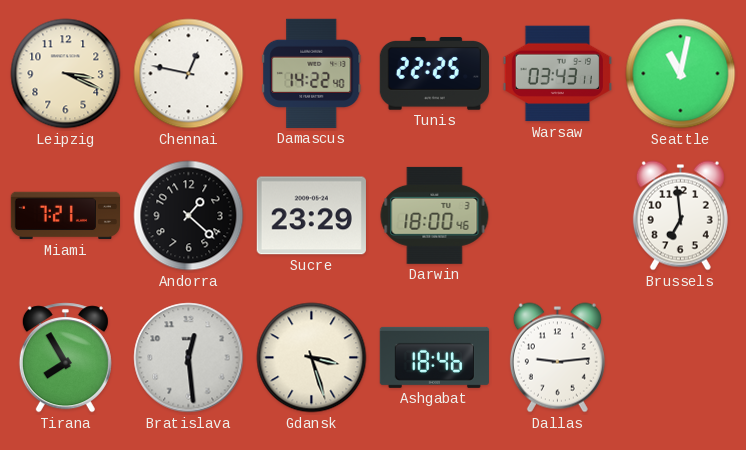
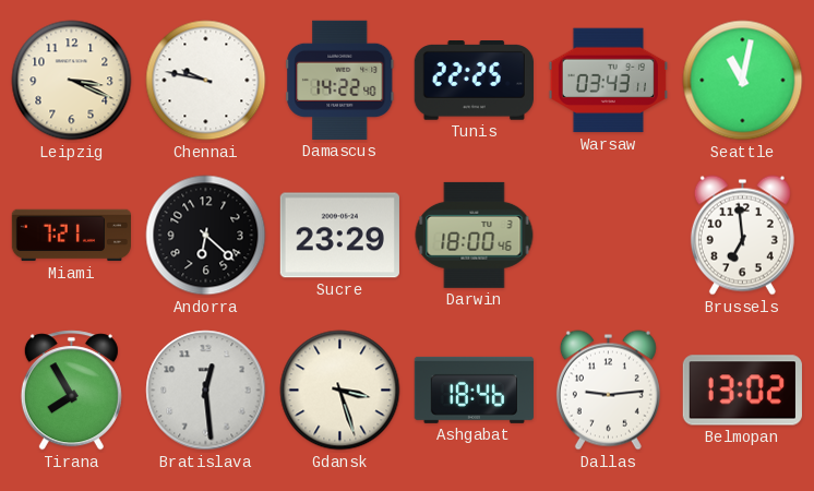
Chennai: 12:47 -> 9:47
Andorra: 1:22 -> 6:22
Belmopan: none -> 13:02
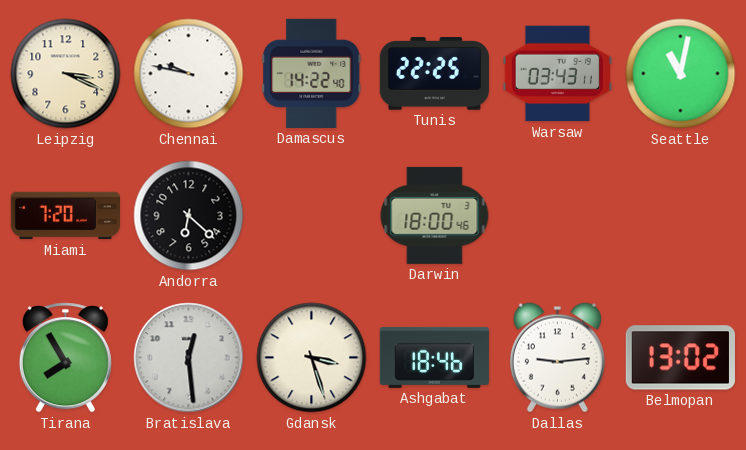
Miami: 7:21 -> 7:20
Sucre: 23:29 -> none
Brussels: 6:59 -> none
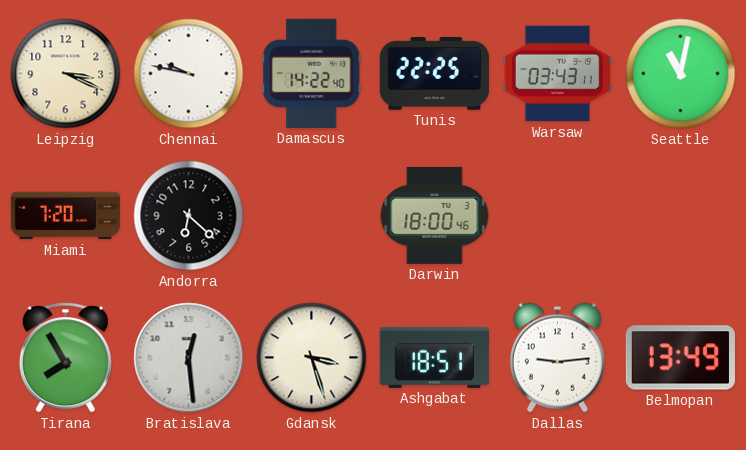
Ashgabat: 18:46 -> 18:51
Belmopan: 13:02 -> 13:49
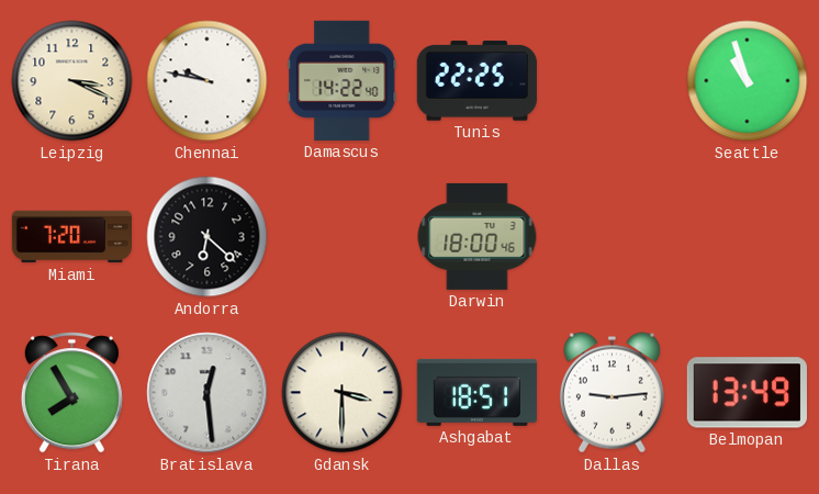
Warsaw: 03:43 -> none
Seattle: 11:02 -> 10:57
Gdansk: 3:27 -> 3:30
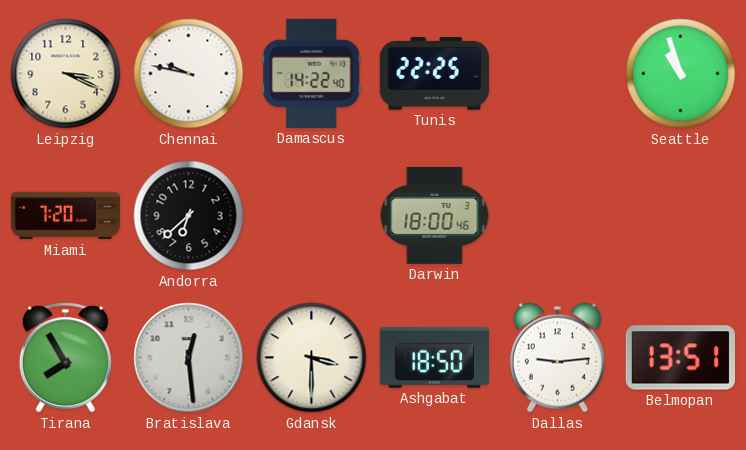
Andorra: 6:22 -> 6:38
Ashgabat: 18:51 -> 18:50
Belmopan: 13:49 -> 13:51
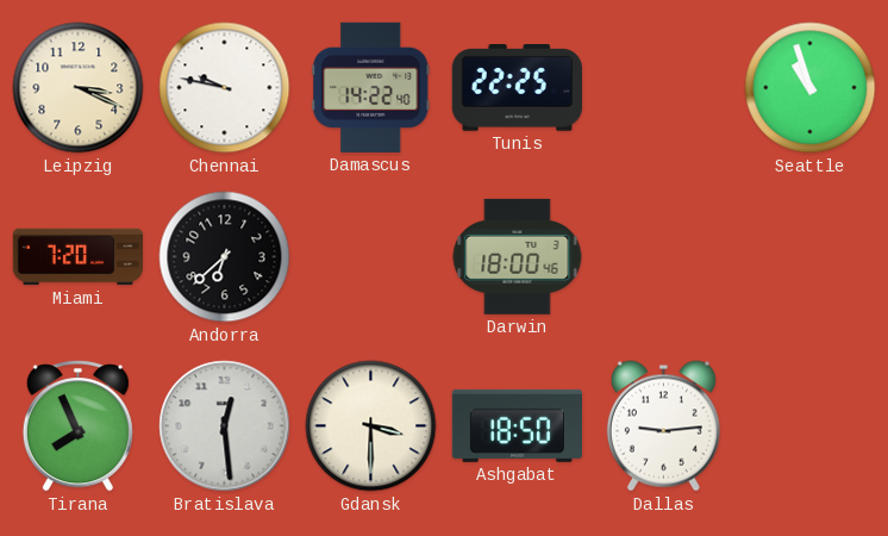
Tirana: 7:55 -> 7:56
Belmopan: 13:51 -> none
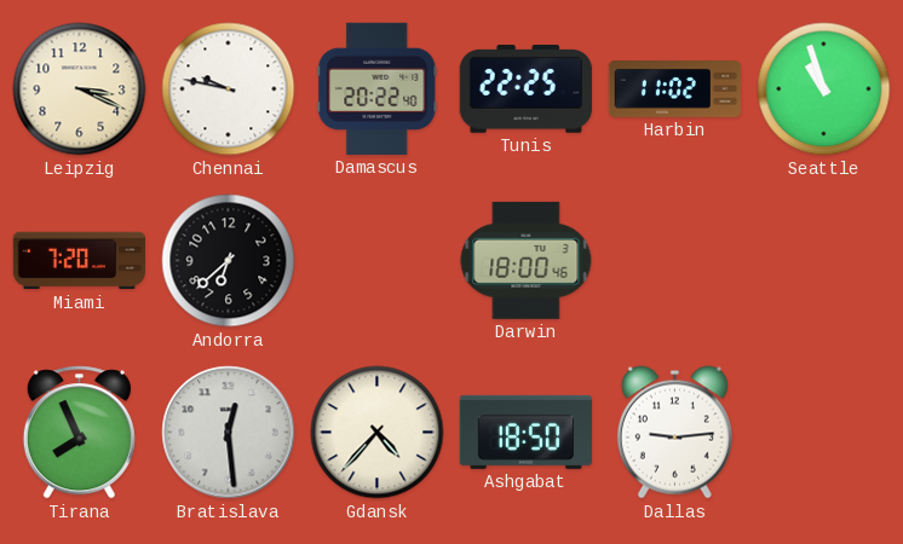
Damascus: 14:22 -> 20:22
Harbin: none -> 11:02
Gdansk: 3:30 -> 4:37
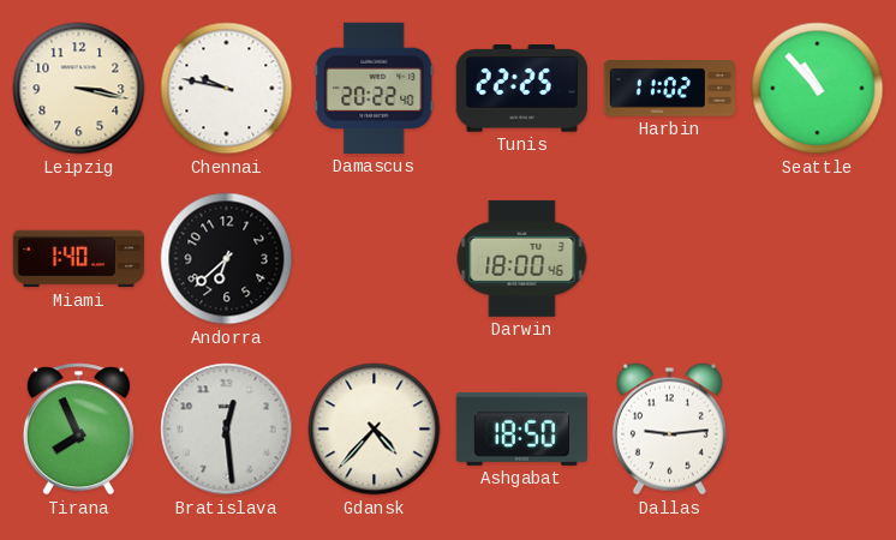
Leipzig: 3:19 -> 3:17
Seattle: 10:57 -> 10:53
Miami: 7:20 -> 1:40
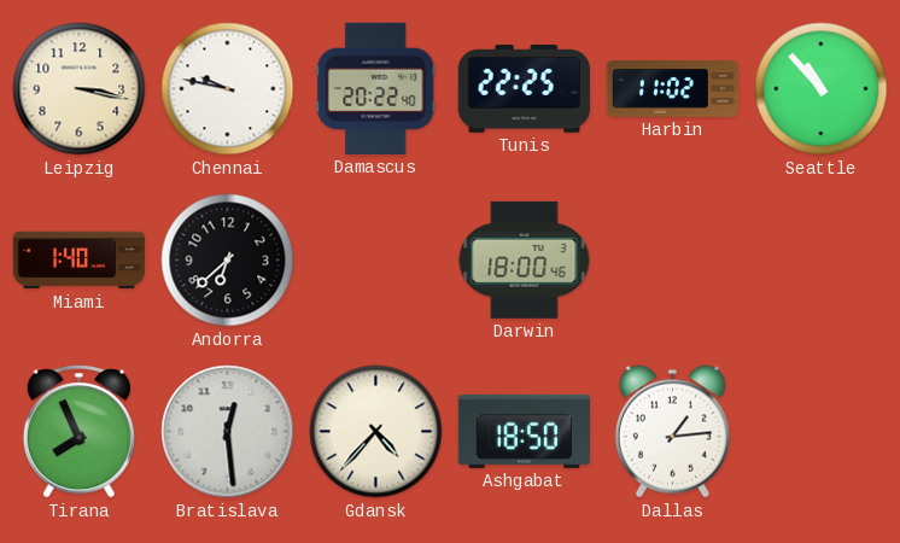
Dallas: 9:14 -> 1:14
